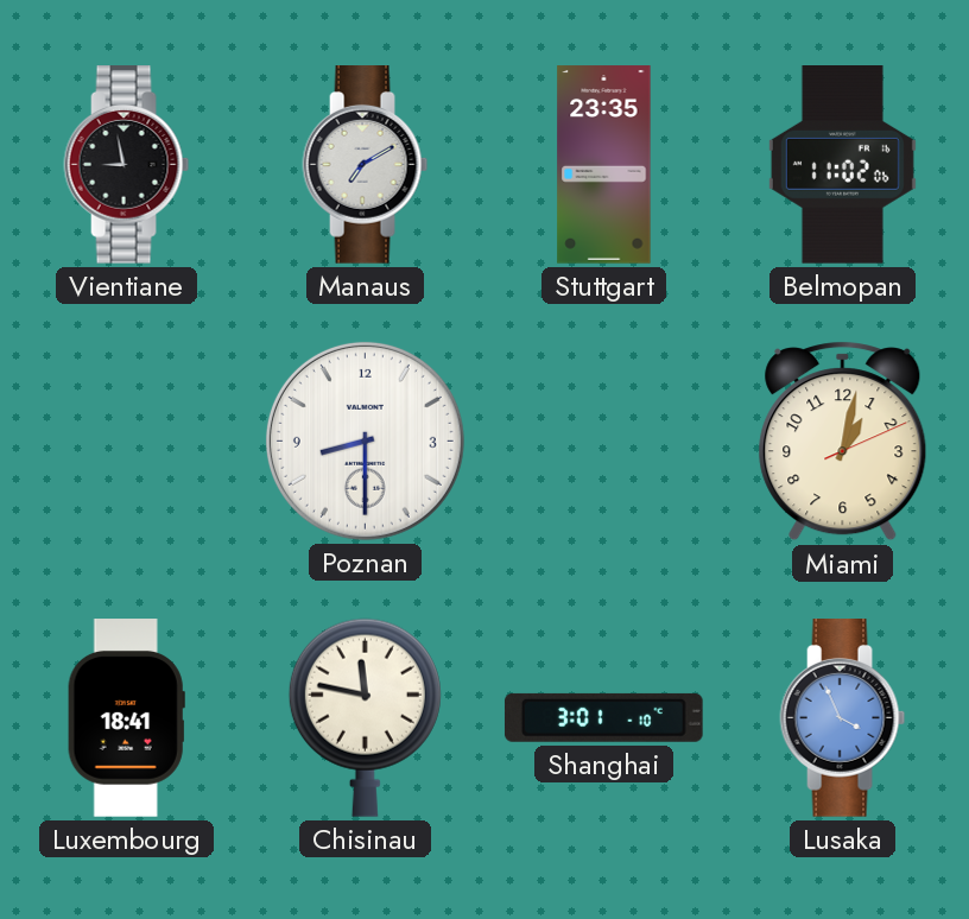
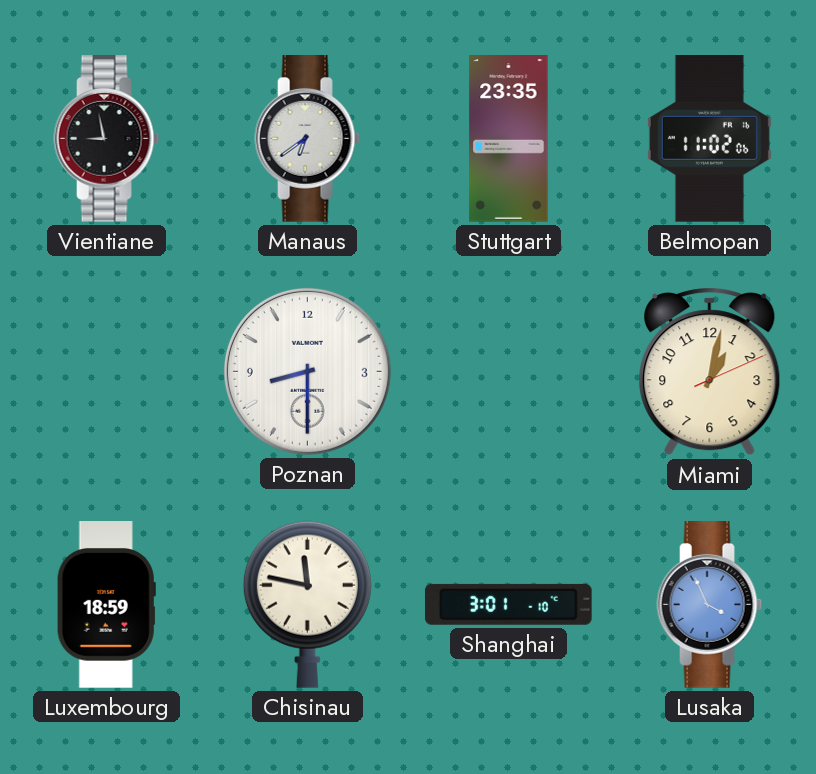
Manaus: 7:10 -> 6:39
Luxembourg: 18:41 -> 18:59
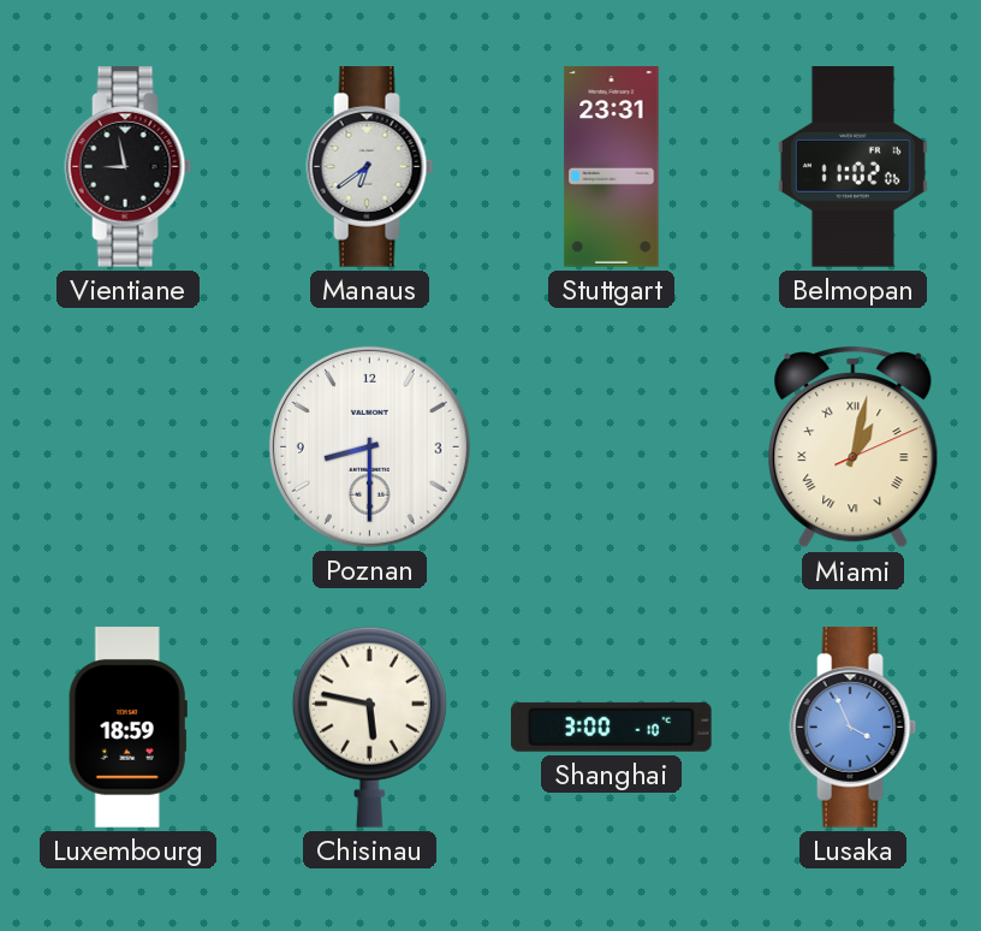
Stuttgart: 23:35 -> 23:31
Miami numerals: Arabic -> Roman
Chisinau: 11:47 -> 5:47
Shanghai: 3:01 -> 3:00
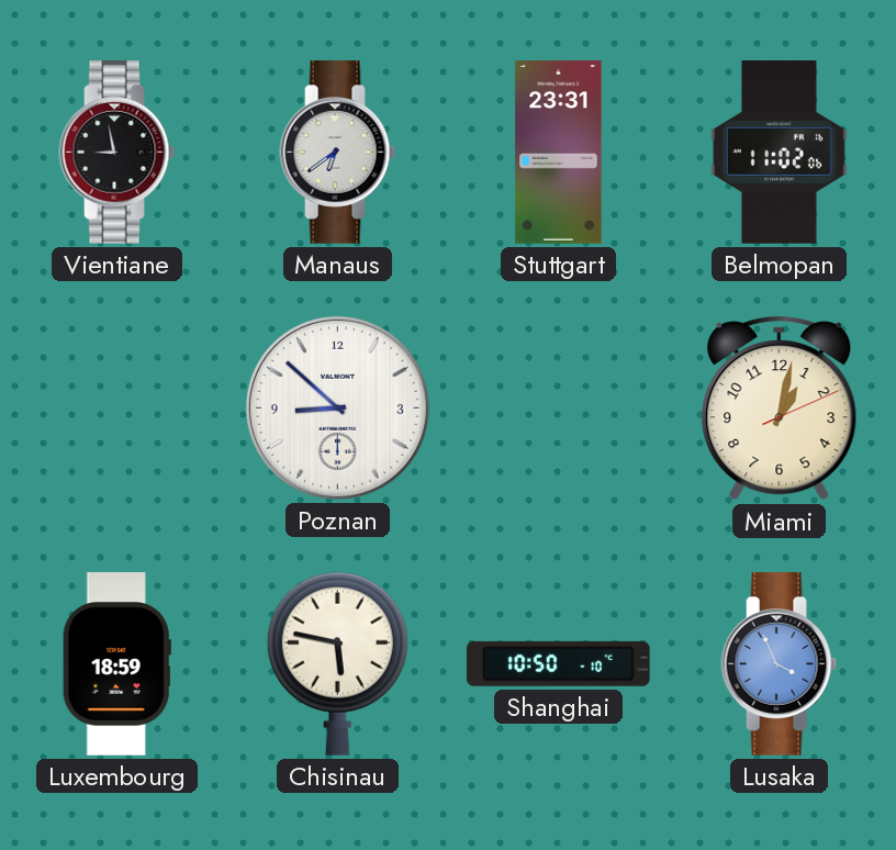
Poznan: 8:30 -> 8:52
Miami numerals: Roman -> Arabic
Shanghai: 3:00 -> 10:50
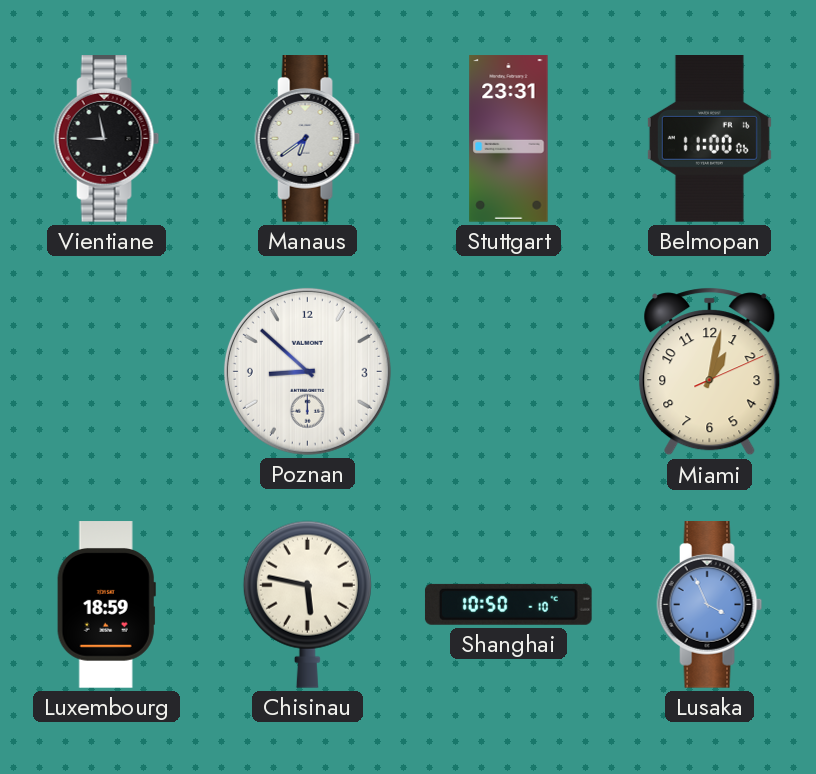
Belmopan: 11:02 -> 11:00
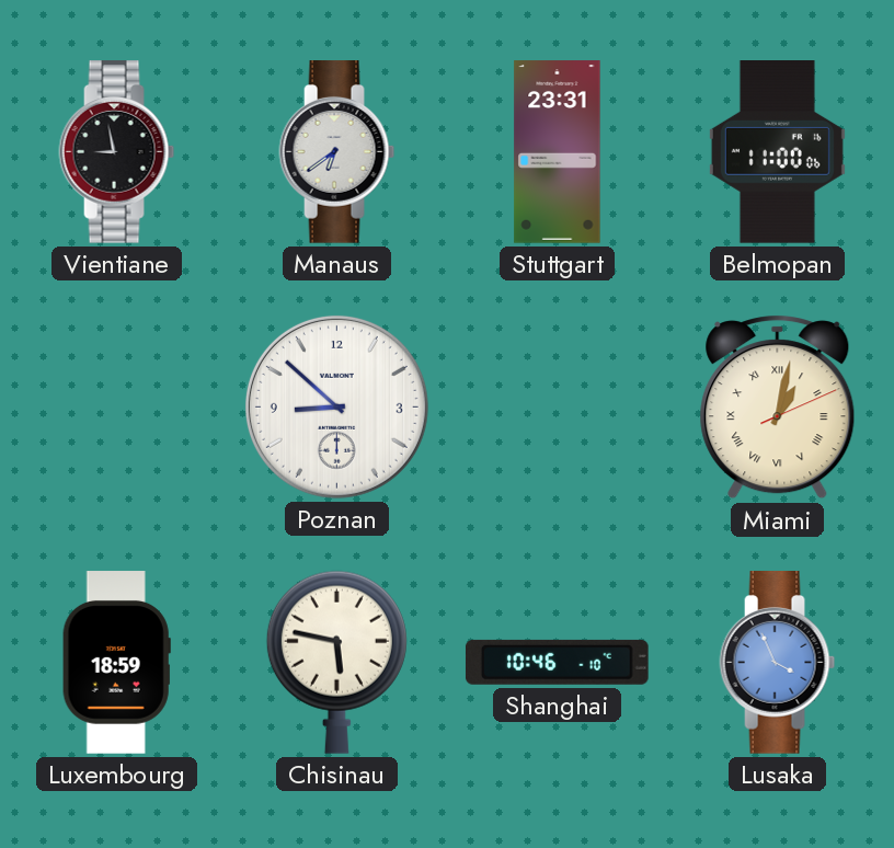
Miami numerals: Arabic -> Roman
Shanghai: 10:50 -> 10:46
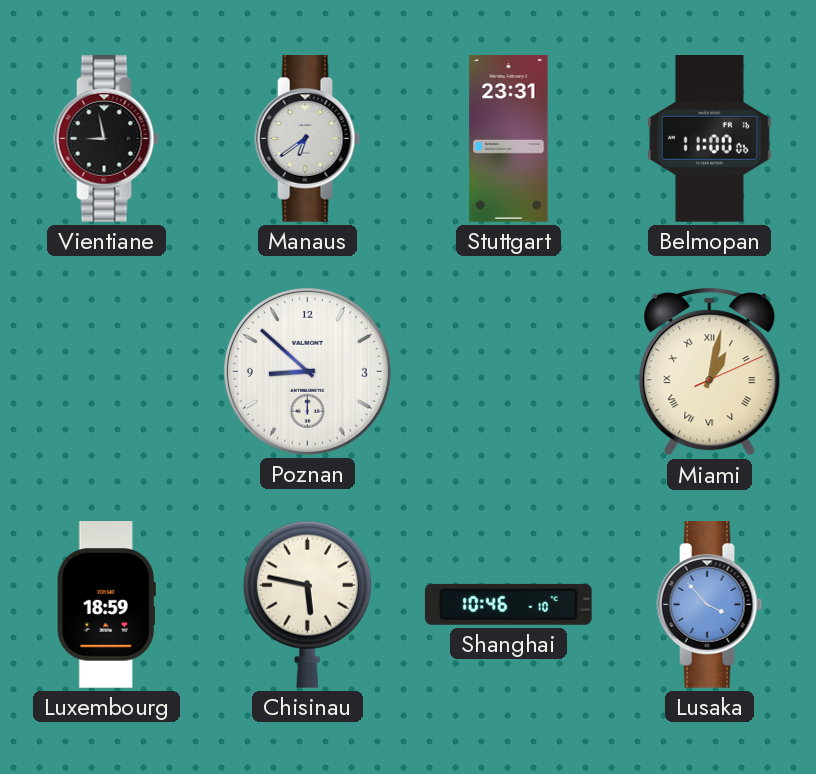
Lusaka: 3:56 -> 3:53
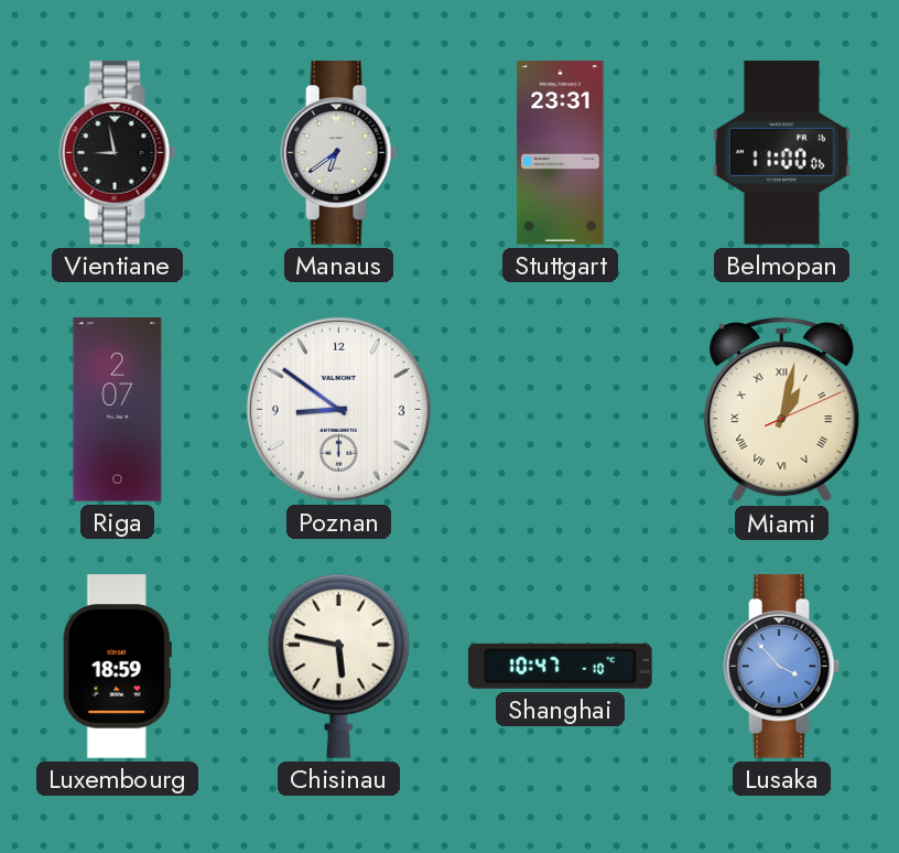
Riga: none -> 2:07
Poznan: 8:52 -> 8:51
Shanghai: 10:46 -> 10:47
